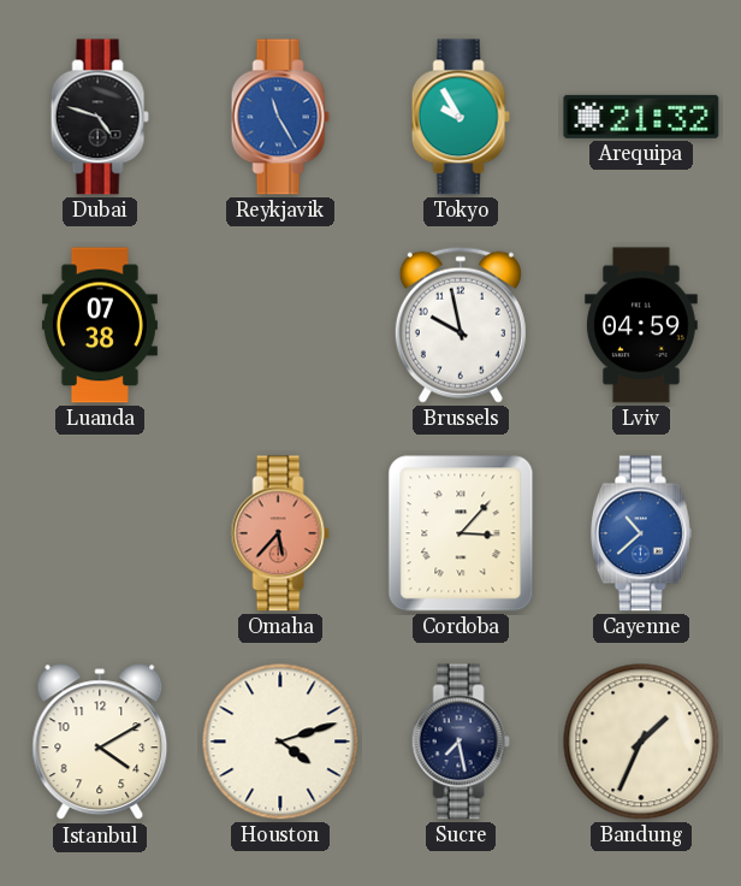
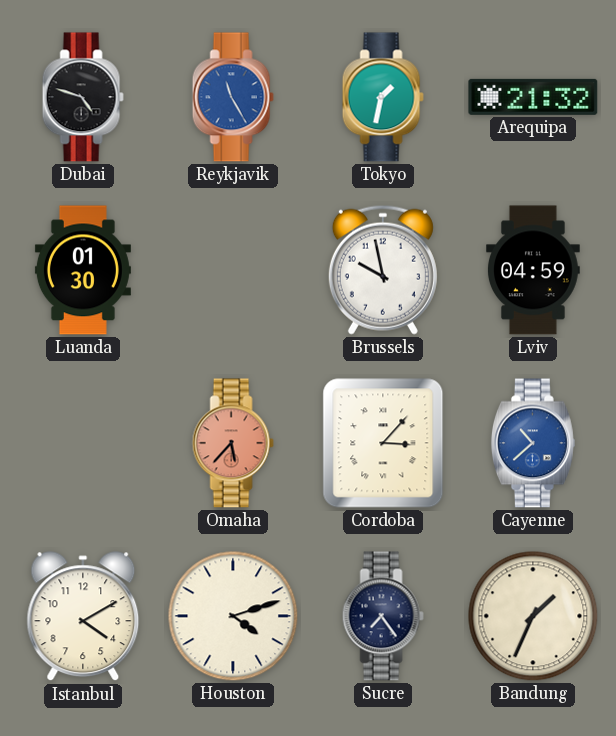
Tokyo: 9:55 -> 1:32
Luanda: 07:38 -> 01:30
Sucre: 7:28 -> 7:24
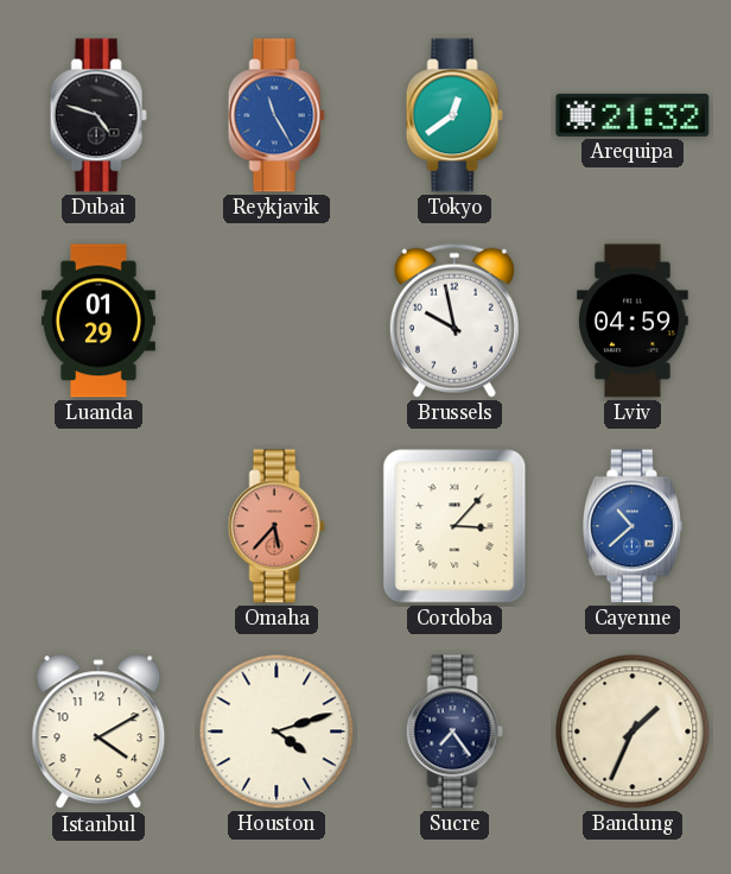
Tokyo: 1:32 -> 12:39
Luanda: 01:30 -> 01:29
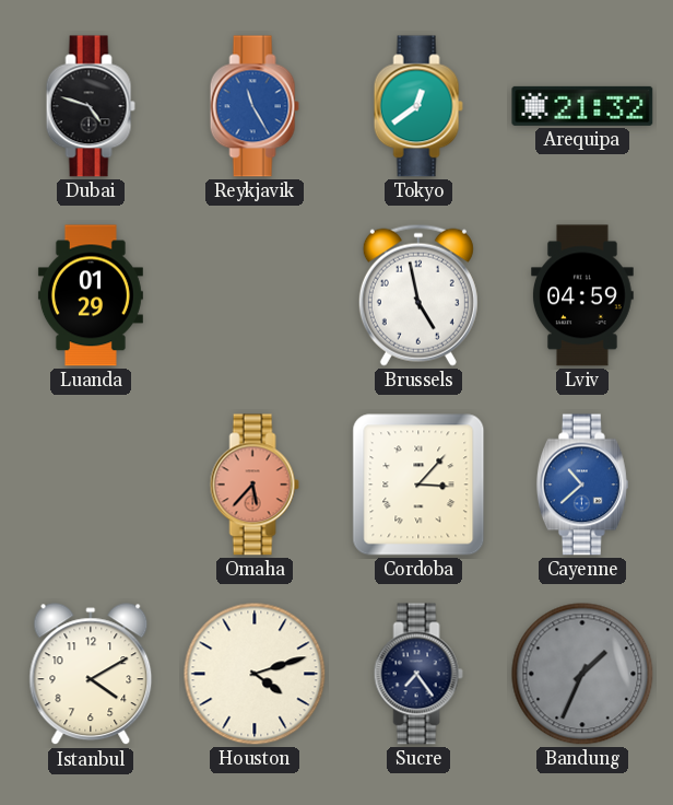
Brussels: 9:58 -> 4:58
Bandung dial: cream -> grey
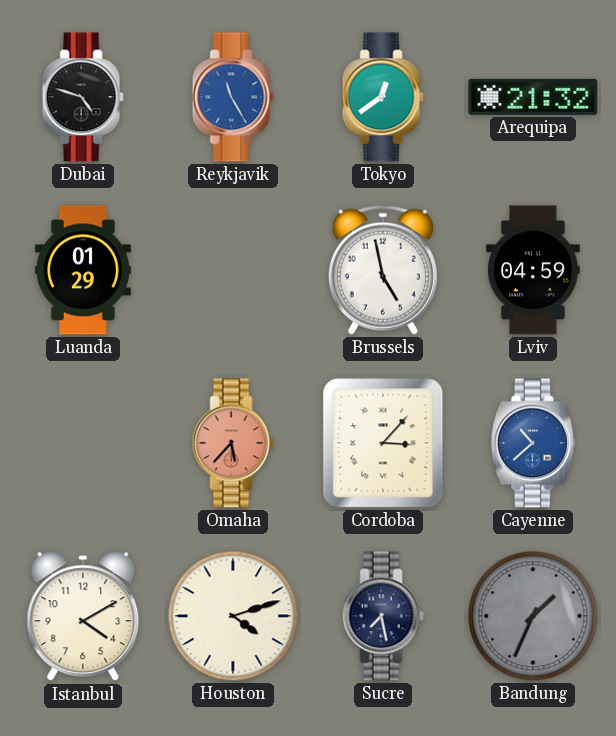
Sucre: 7:24 -> 7:28
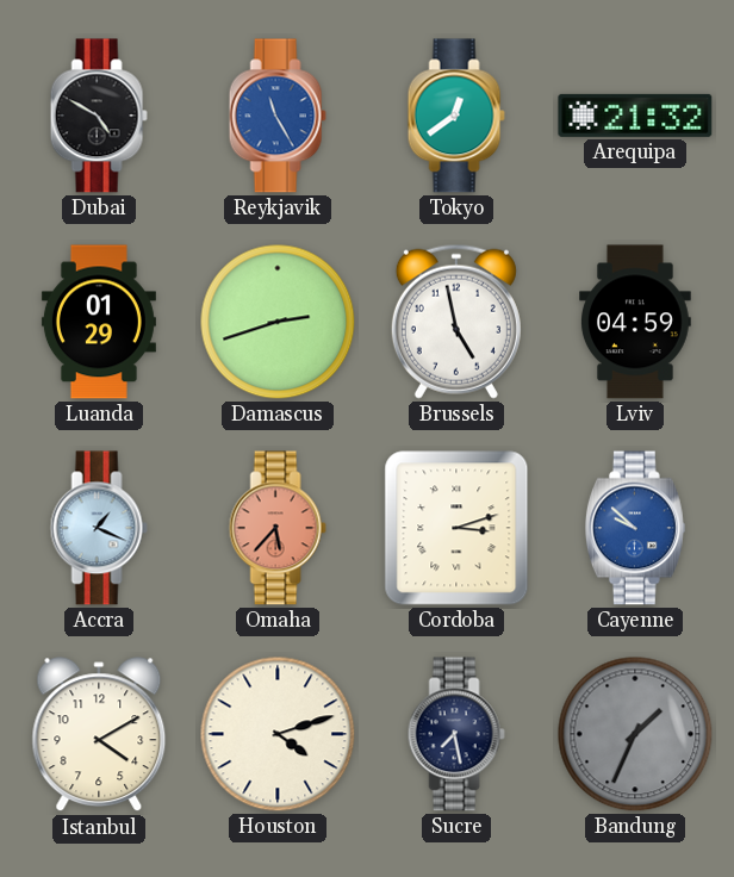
Dubai: 4:48 -> 4:50
Damascus: none -> 2:42
Accra: none -> 1:19
Cordoba: 3:07 -> 3:12
Cayenne: 10:38 -> 9:52
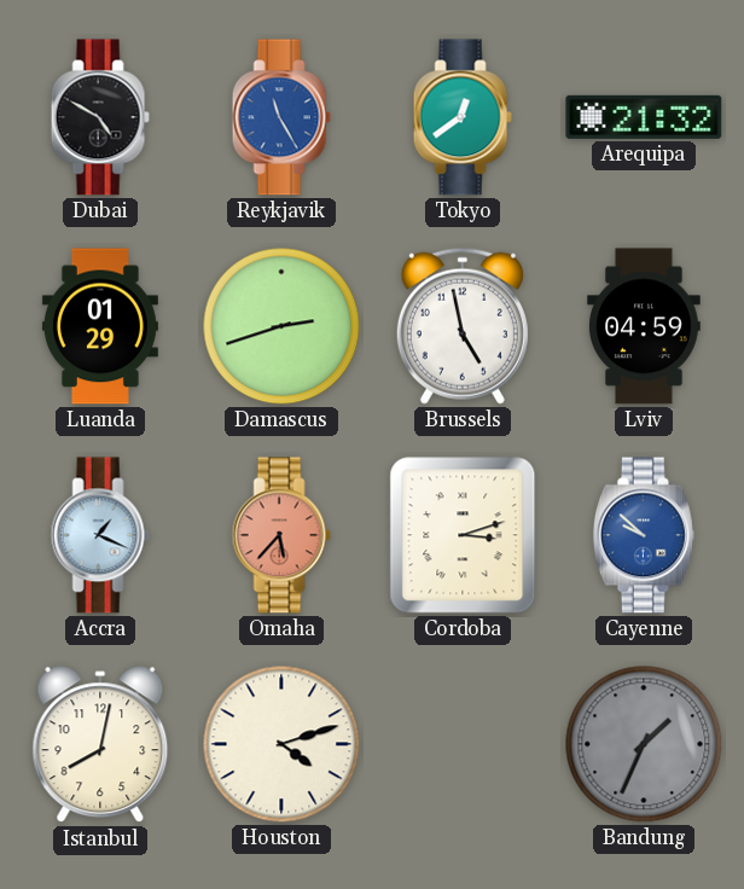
Istanbul: 4:10 -> 8:02
Sucre: 7:28 -> none
